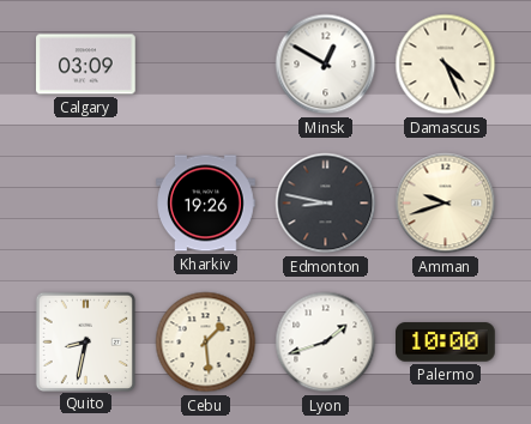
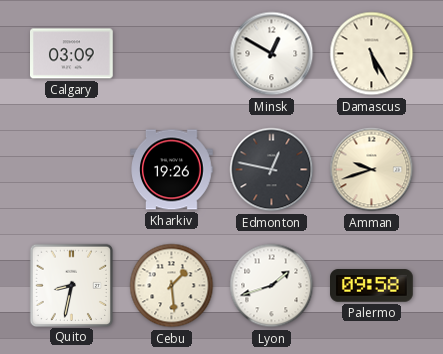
Damascus: 4:26 -> 5:25
Edmonton: 8:47 -> 12:47
Palermo: 10:00 -> 09:58
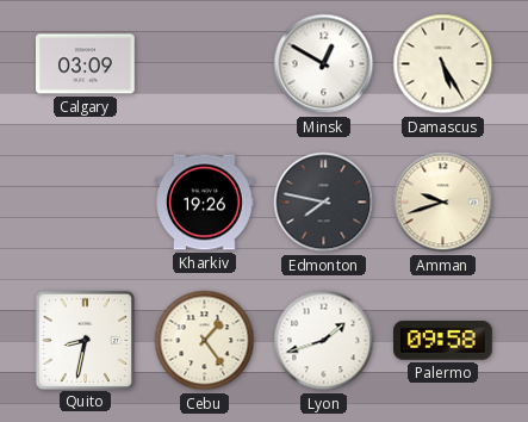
Edmonton: 12:47 -> 7:47
Cebu: 1:29 -> 1:24
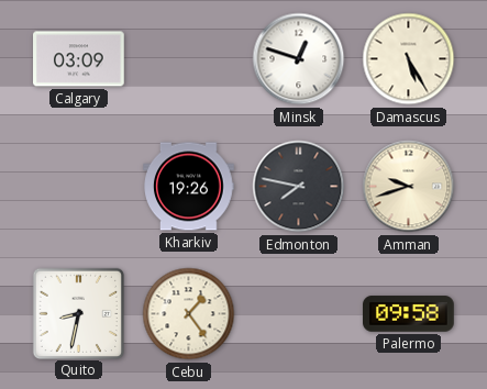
Minsk: 12:50 -> 12:48
Lyon: 1:42 -> none
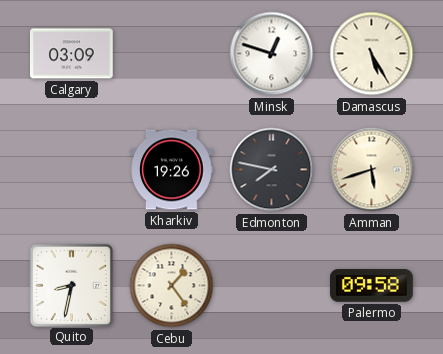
Amman: 9:42 -> 5:42
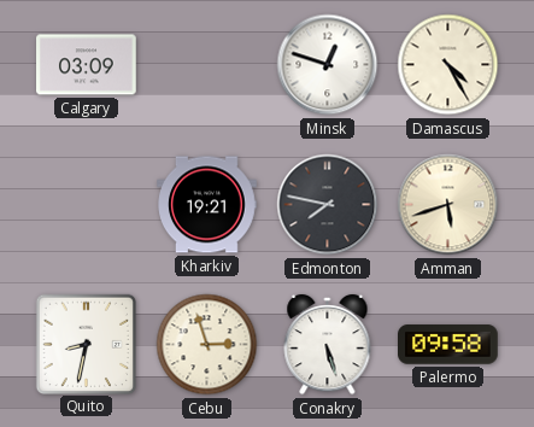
Damascus: 5:25 -> 4:25
Kharkiv: 19:26 -> 19:21
Cebu: 1:24 -> 2:57
Conakry: none -> 5:27
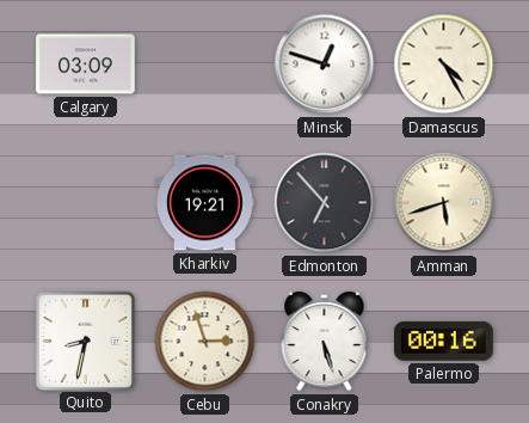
Edmonton: 7:47 -> 6:53
Palermo: 09:58 -> 00:16
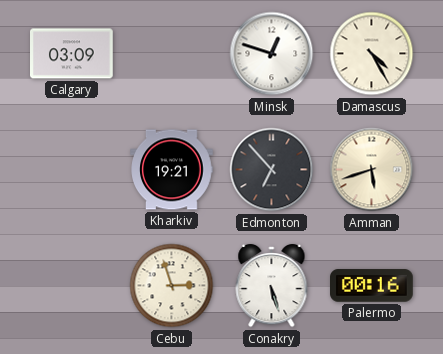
Quito: 8:32 -> none
